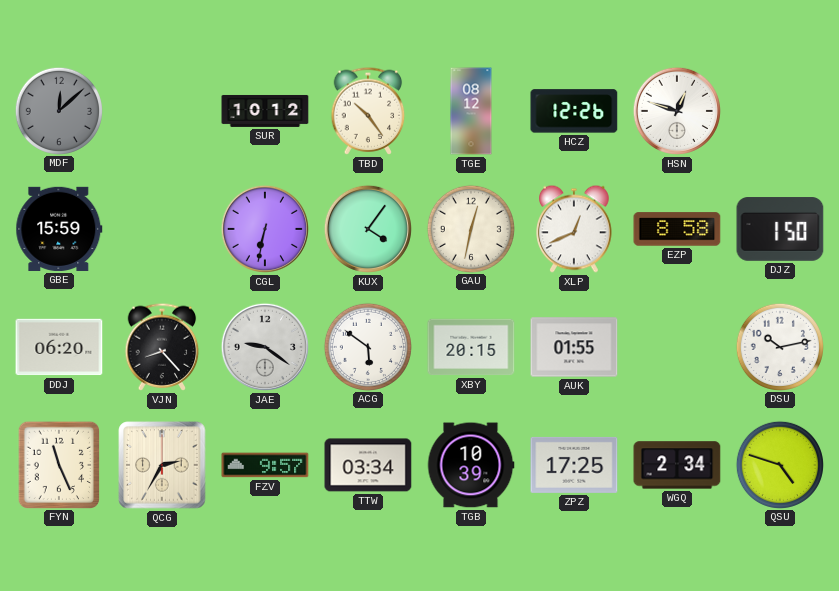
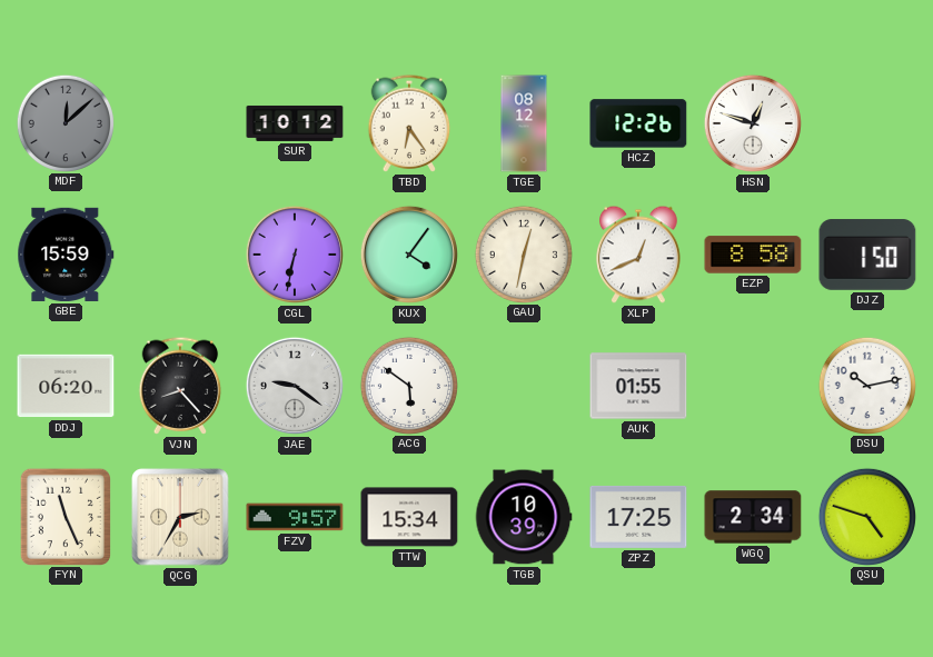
TBD: 10:24 -> 6:24
XBY: 20:15 -> none
TTW: 03:34 -> 15:34
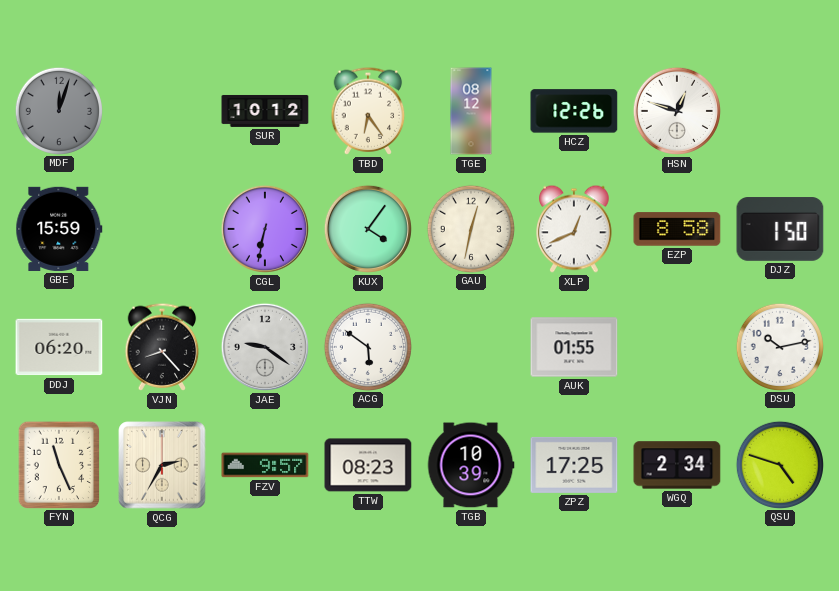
MDF: 12:08 -> 12:03
TTW: 15:34 -> 08:23
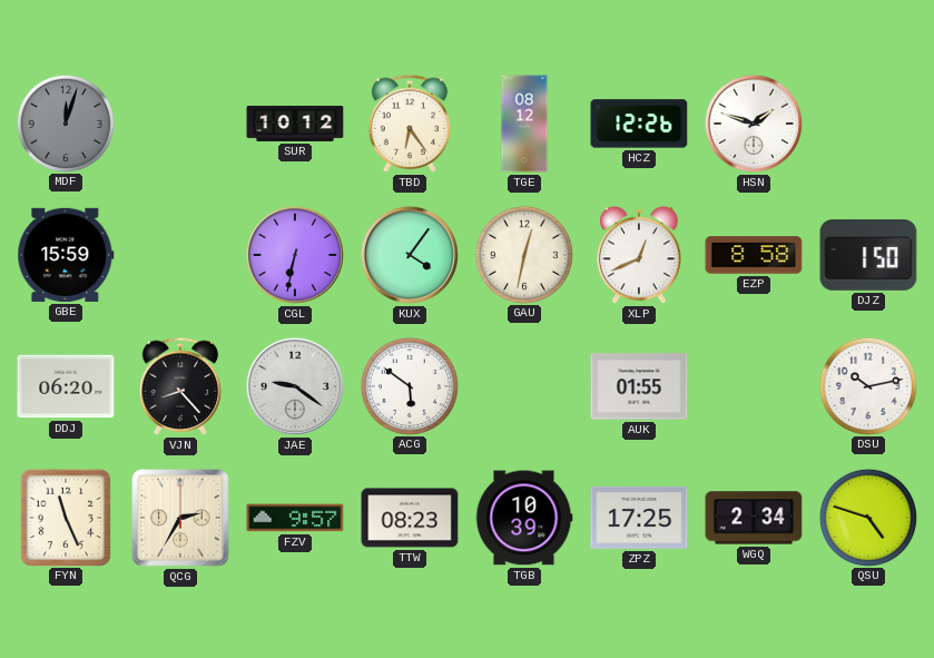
HSN: 12:48 -> 1:48
